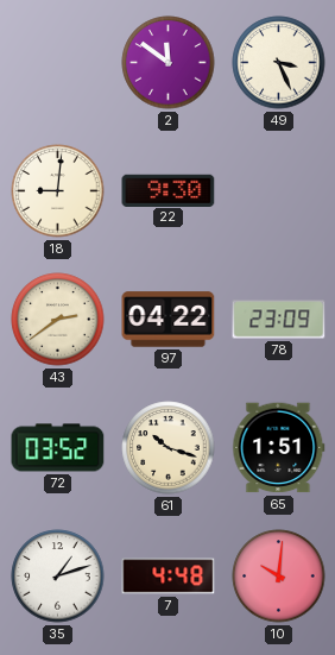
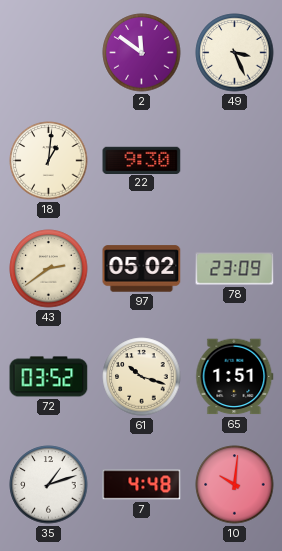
18: 9:01 -> 1:01
97: 04:22 -> 05:02
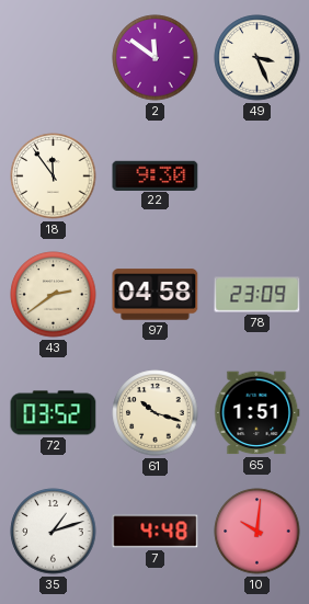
18: 1:01 -> 11:54
97: 05:02 -> 04:58
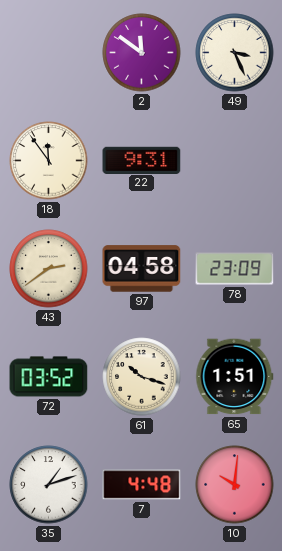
22: 9:30 -> 9:31
